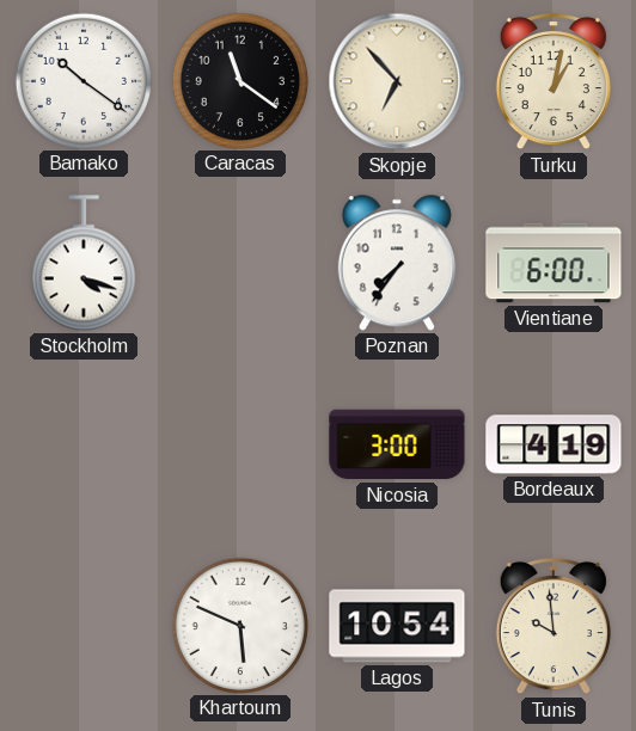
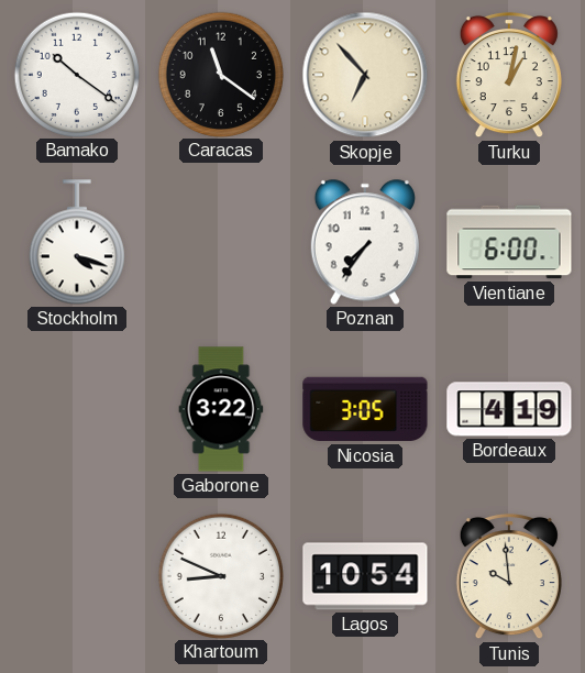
Gaborone: none -> 3:22
Nicosia: 3:00 -> 3:05
Khartoum: 5:49 -> 8:49
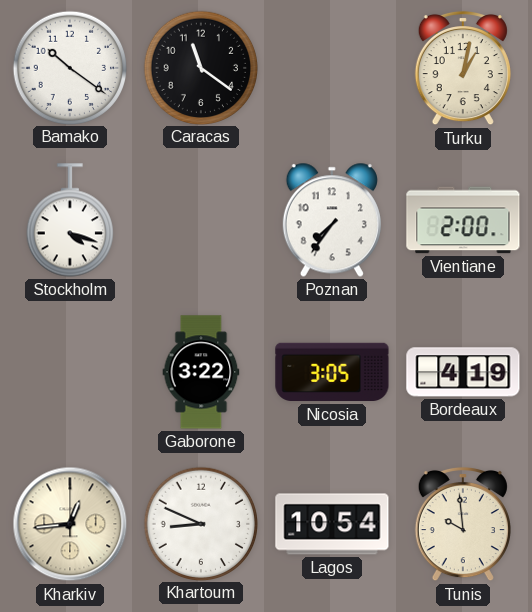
Skopje: 6:53 -> none
Vientiane: 6:00 -> 2:00
Kharkiv: none -> 12:44
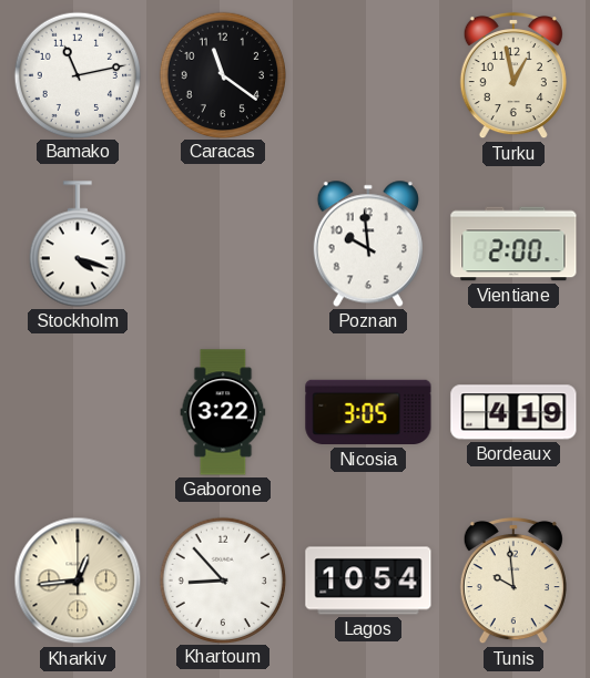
Bamako: 10:21 -> 11:13
Turku: 1:02 -> 12:58
Poznan: 7:36 -> 9:59
Khartoum: 8:49 -> 8:53
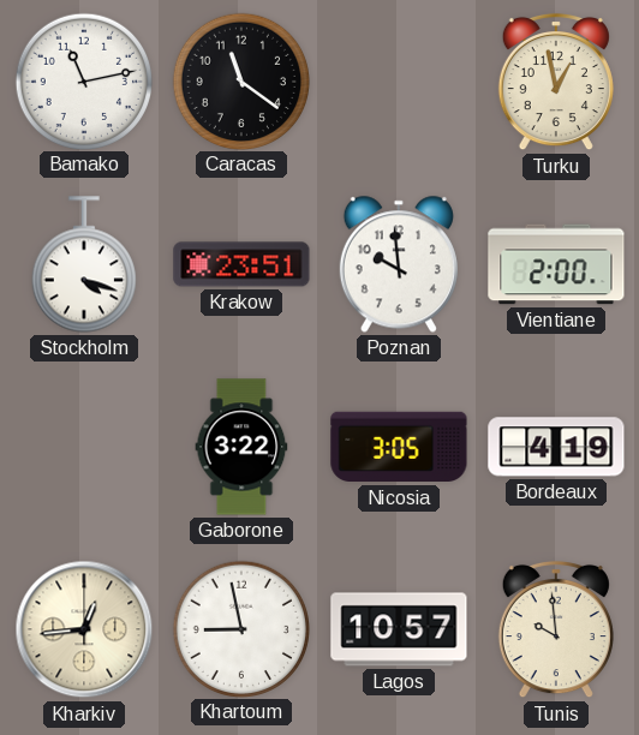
Krakow: none -> 23:51
Khartoum: 8:53 -> 8:58
Lagos: 10:54 -> 10:57
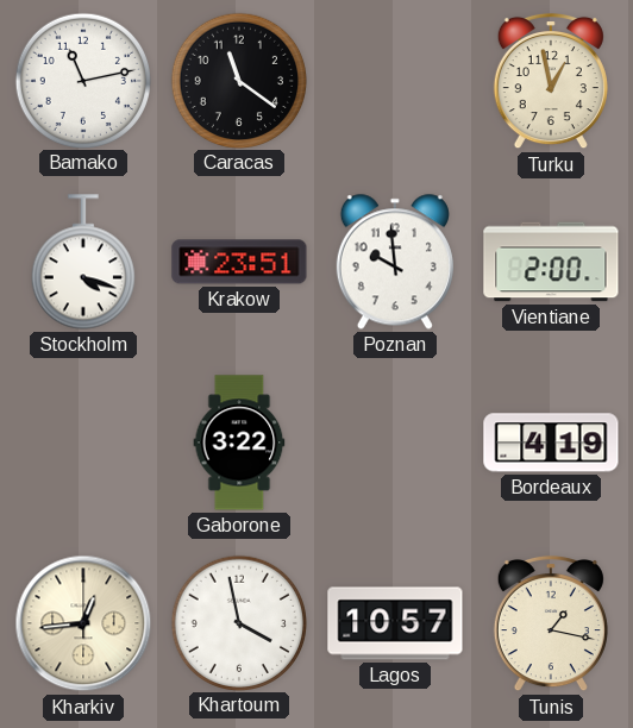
Nicosia: 3:05 -> none
Khartoum: 8:58 -> 3:58
Tunis: 9:59 -> 1:17
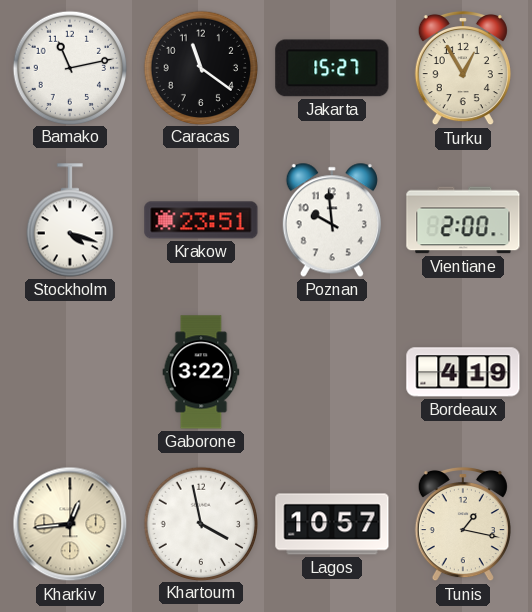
Jakarta: none -> 15:27
Turku: 12:58 -> 12:55
